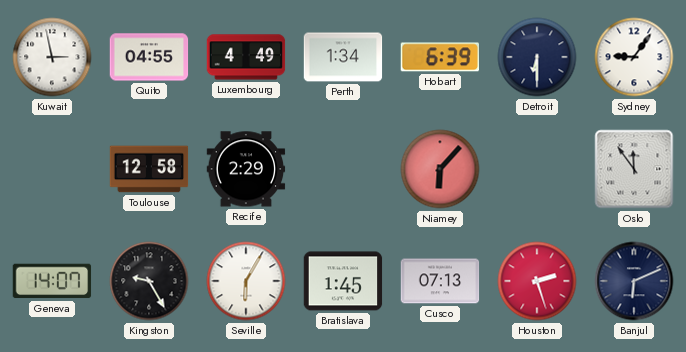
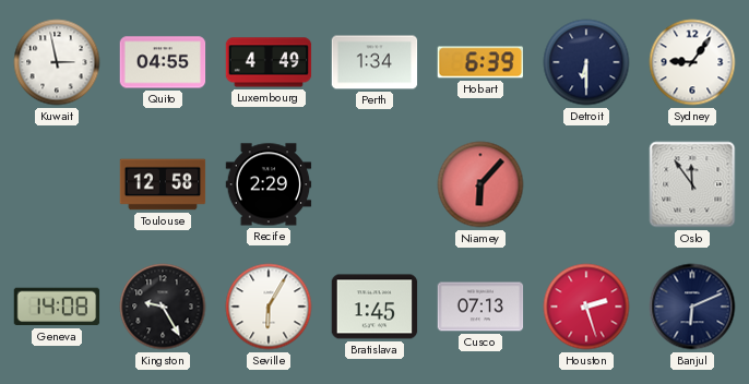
Geneva: 14:07 -> 14:08
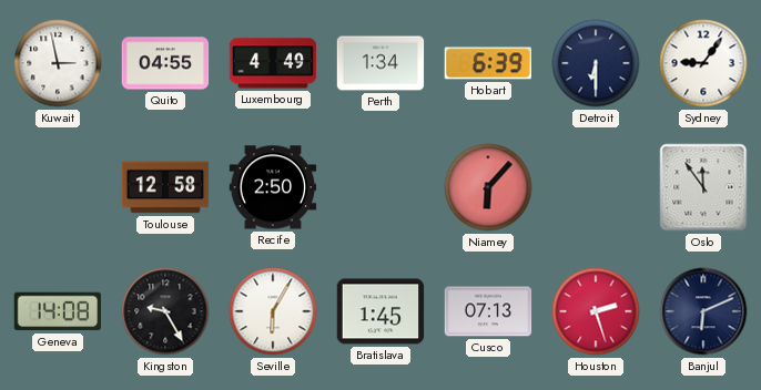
Recife: 2:29 -> 2:50
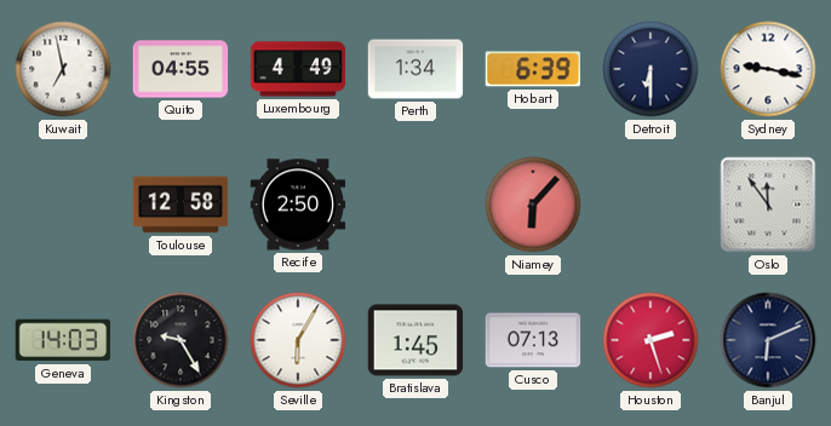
Kuwait: 2:58 -> 6:58
Sydney: 9:06 -> 9:17
Geneva: 14:08 -> 14:03
